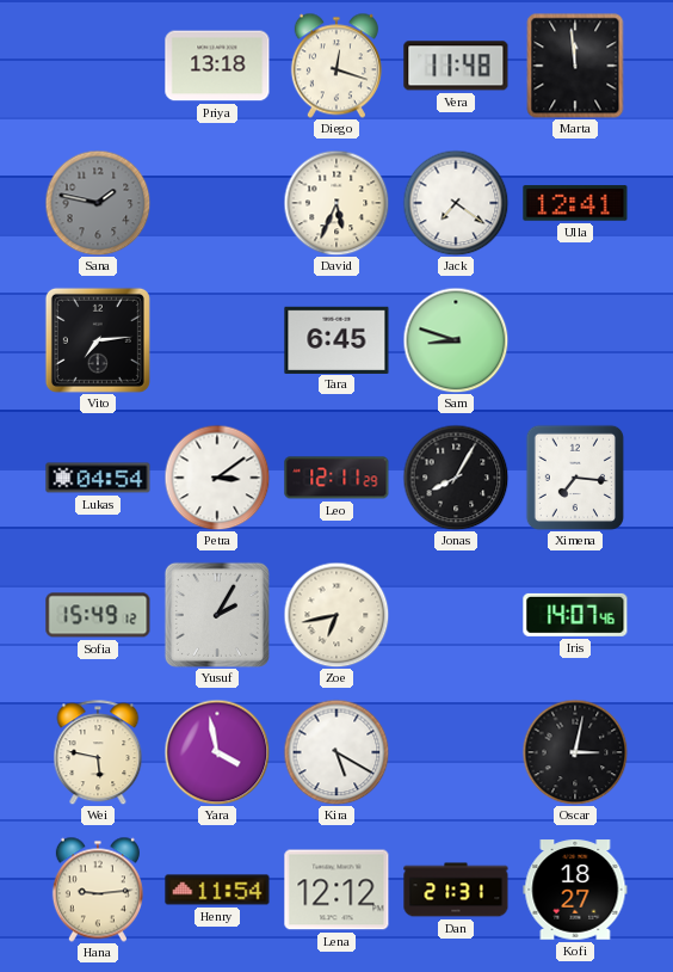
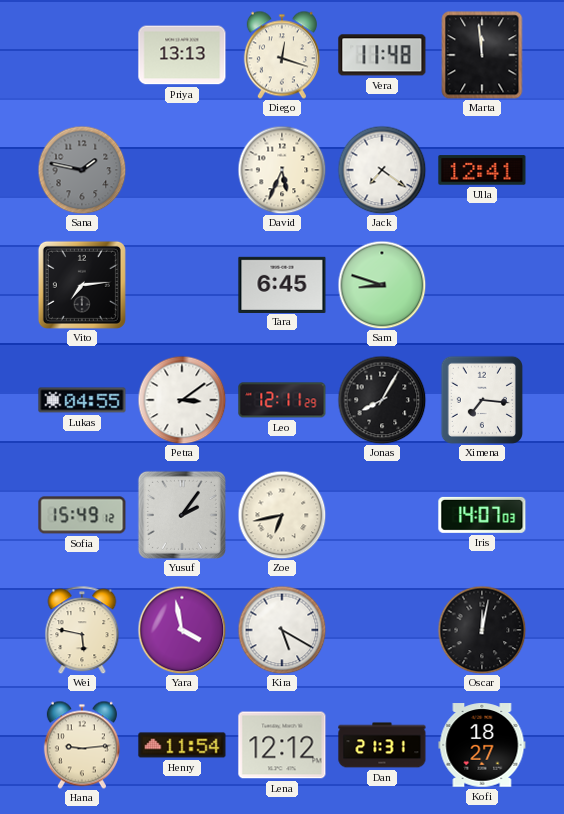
Priya: 13:18 -> 13:13
Lukas: 04:54 -> 04:55
Yusuf: 2:05 -> 2:06
Iris: 14:07:46 -> 14:07:03
Oscar: 3:02 -> 12:02
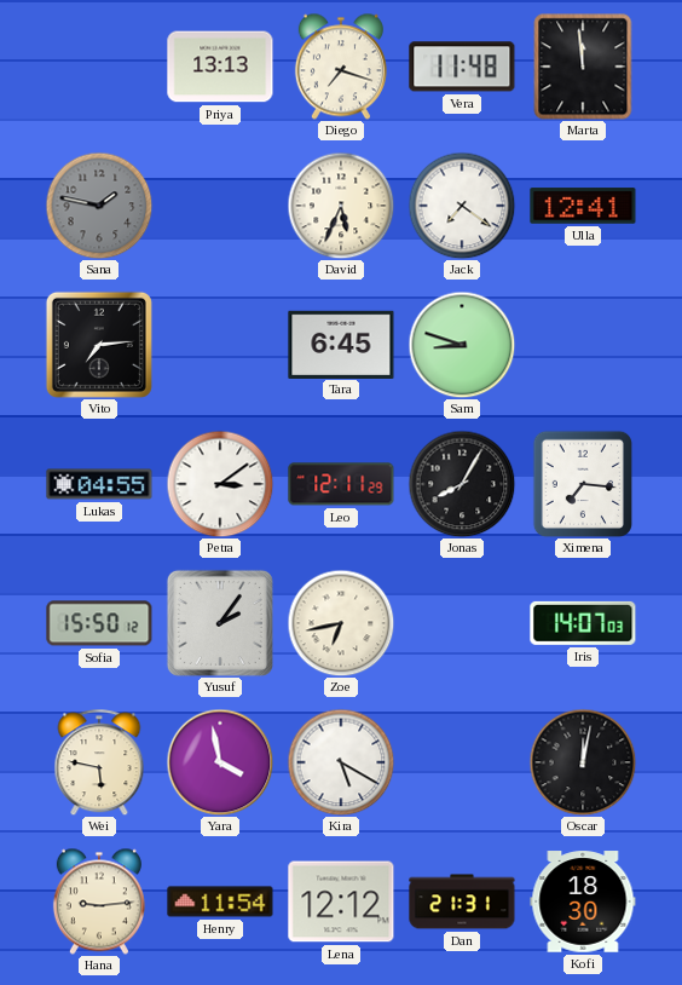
Diego: 12:18 -> 7:18
Sofia: 15:49 -> 15:50
Kofi: 18:27 -> 18:30
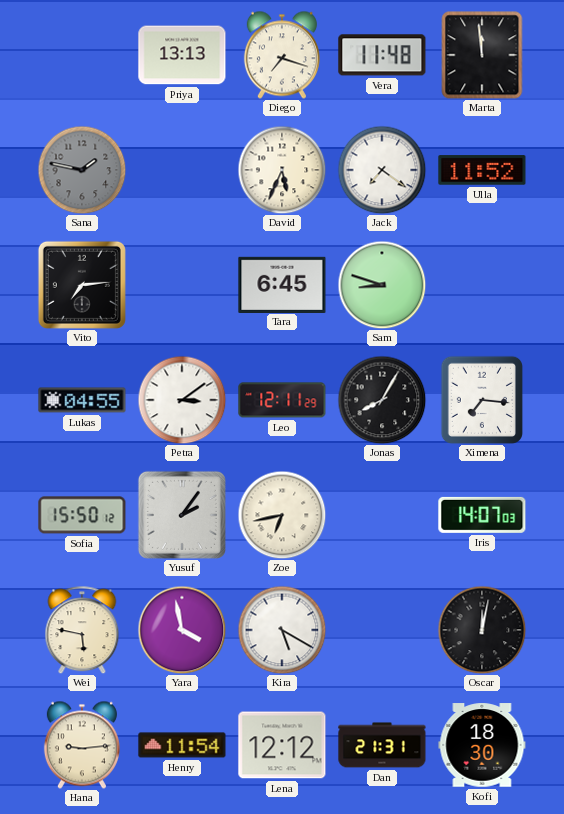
Ulla: 12:41 -> 11:52
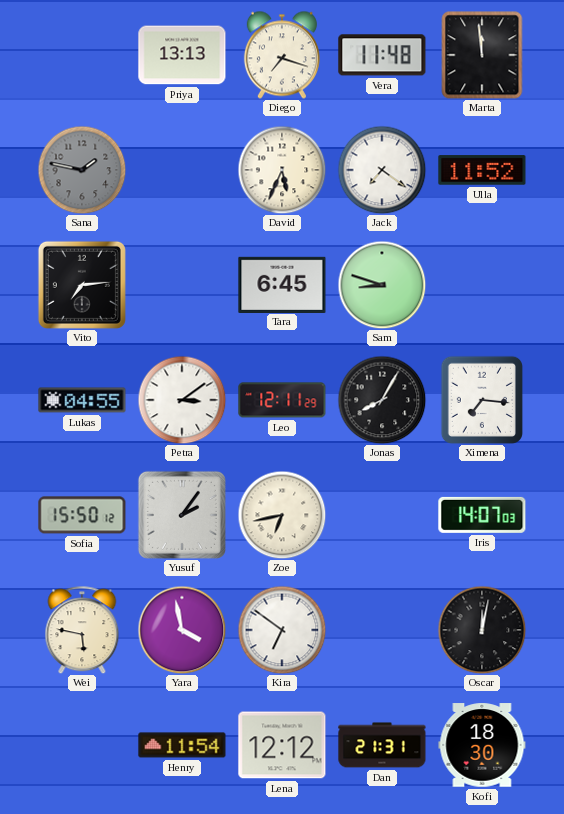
Kira: 5:20 -> 6:51
Hana: 9:14 -> none
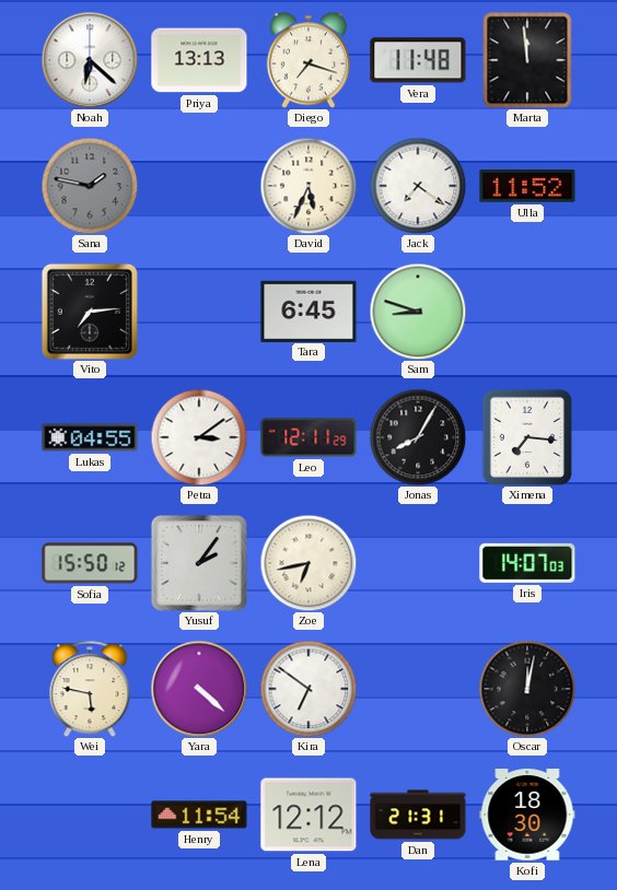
Noah: none -> 6:22
Yara: 3:58 -> 4:22
